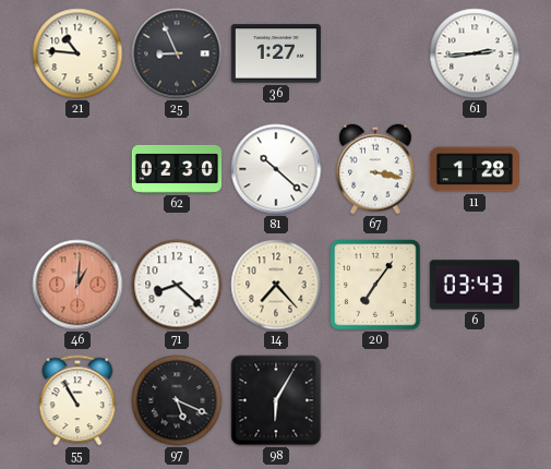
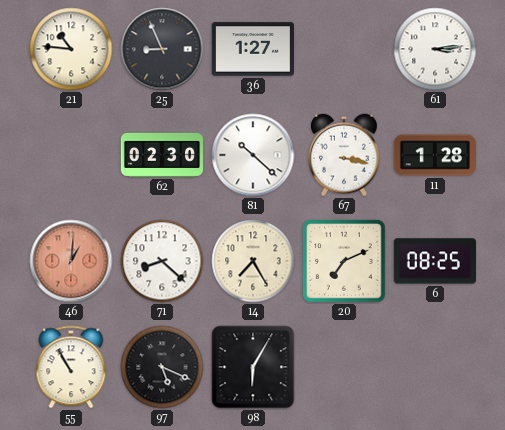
61: 2:44 -> 3:14
14: 7:23 -> 7:25
20: 7:06 -> 7:11
6: 03:43 -> 08:25
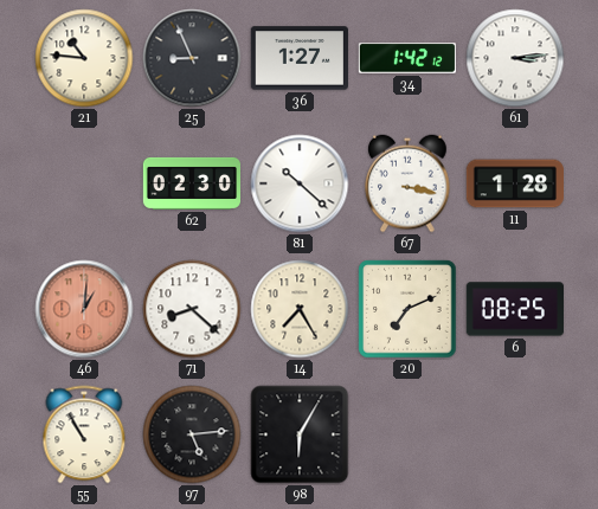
34: none -> 1:42
97: 5:19 -> 5:14
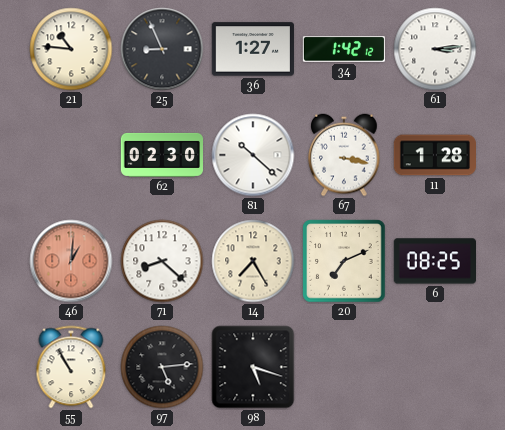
98: 6:05 -> 5:18
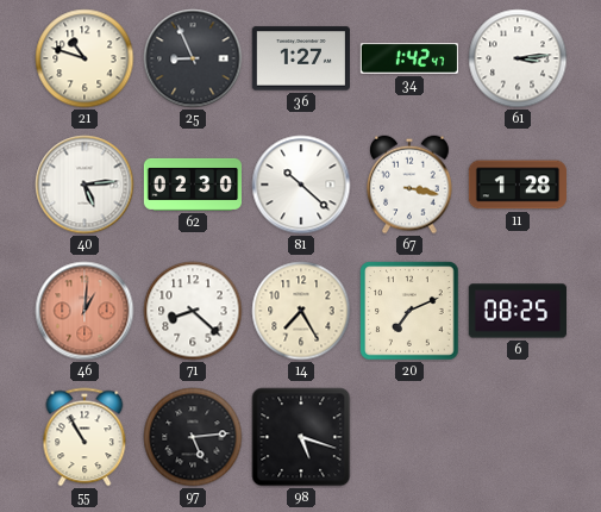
21: 10:46 -> 10:48
34: 1:42:12 -> 1:42:47
40: none -> 5:14
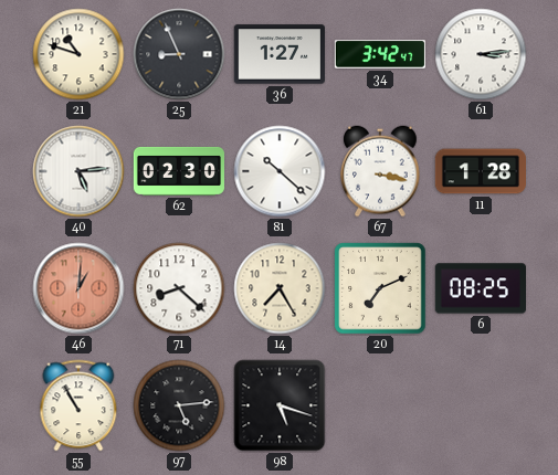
34: 1:42 -> 3:42
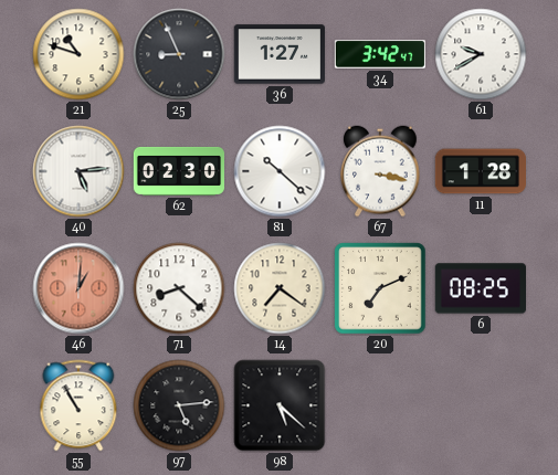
61: 3:14 -> 9:40
14: 7:25 -> 7:21
98: 5:18 -> 5:22
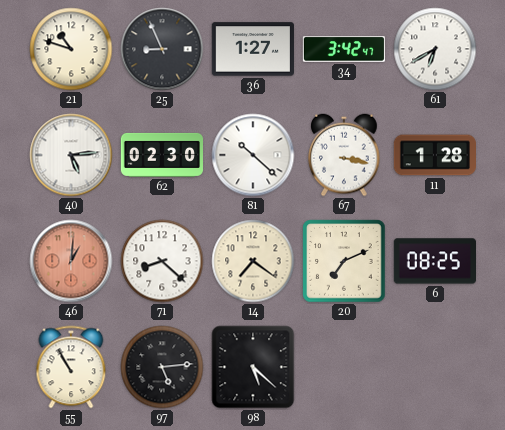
61: 9:40 -> 6:40
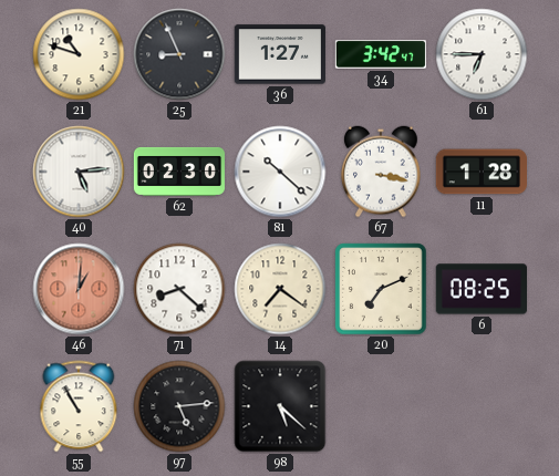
61: 6:40 -> 6:45
